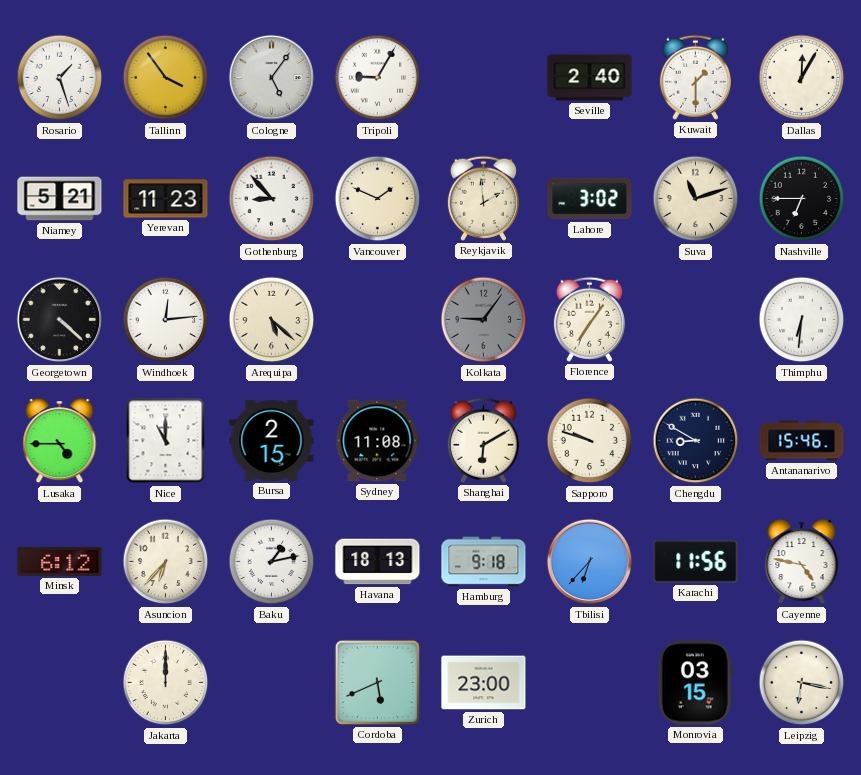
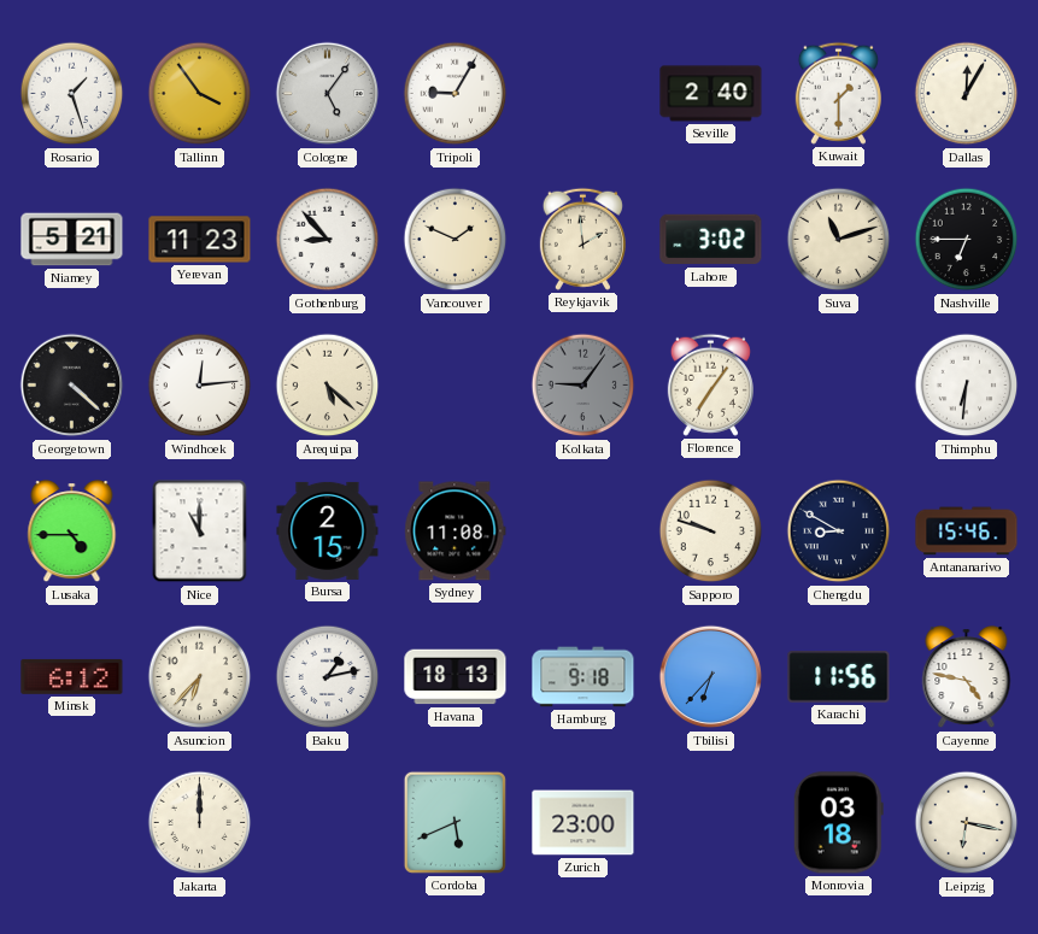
Shanghai: 6:10 -> none
Monrovia: 03:15 -> 03:18
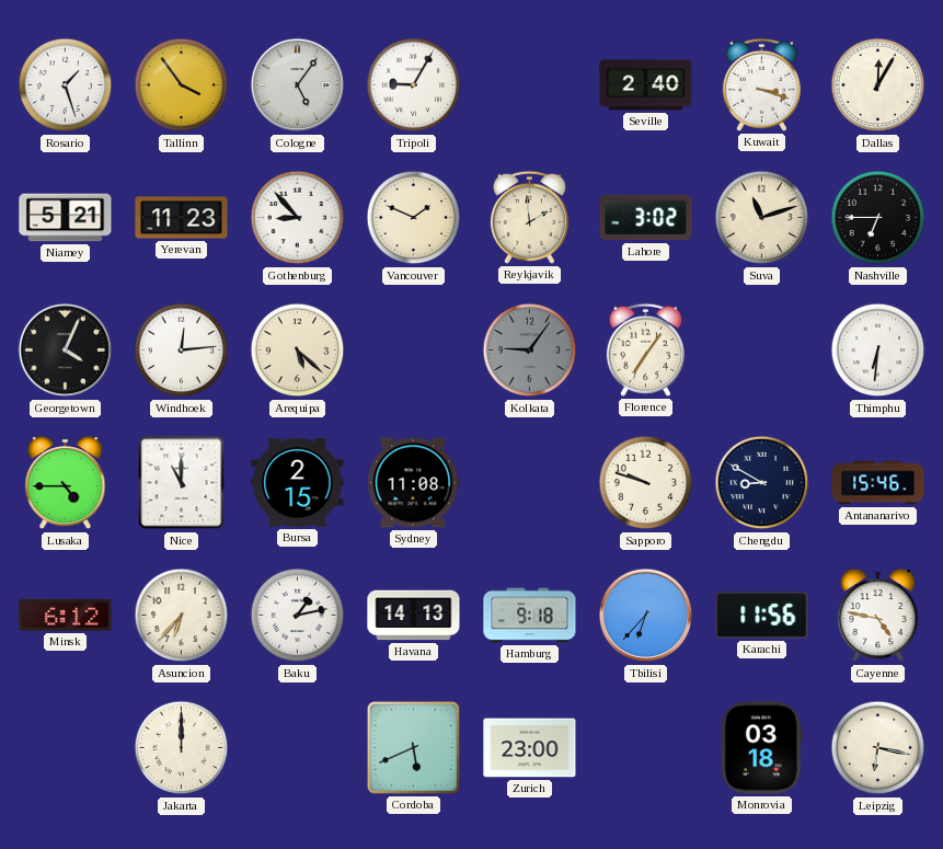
Kuwait: 1:30 -> 3:18
Georgetown: 4:22 -> 4:04
Havana: 18:13 -> 14:13
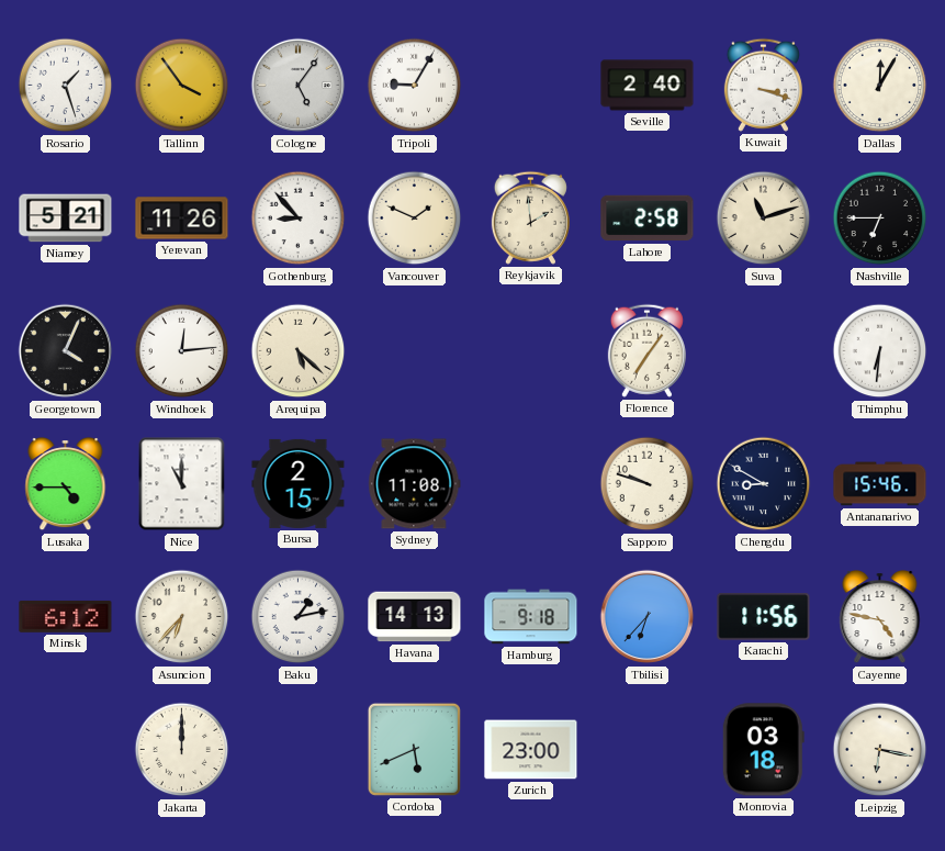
Yerevan: 11:23 -> 11:26
Lahore: 3:02 -> 2:58
Kolkata: 9:06 -> none
